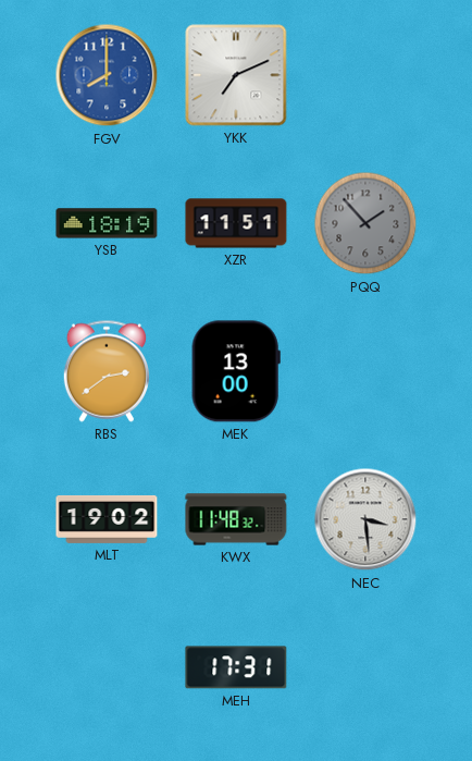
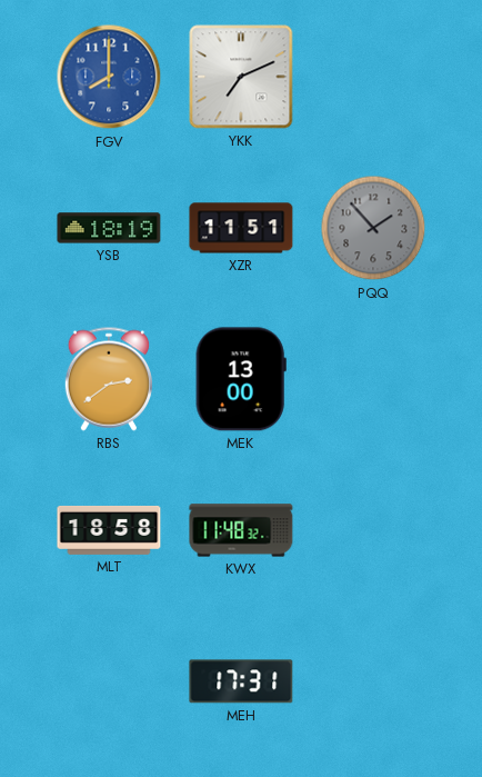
MLT: 19:02 -> 18:58
NEC: 3:29 -> none
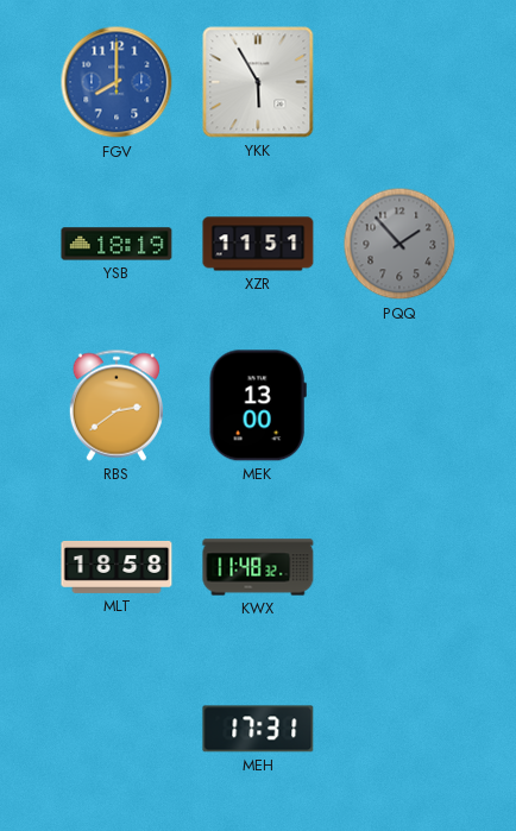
YKK: 7:11 -> 5:55
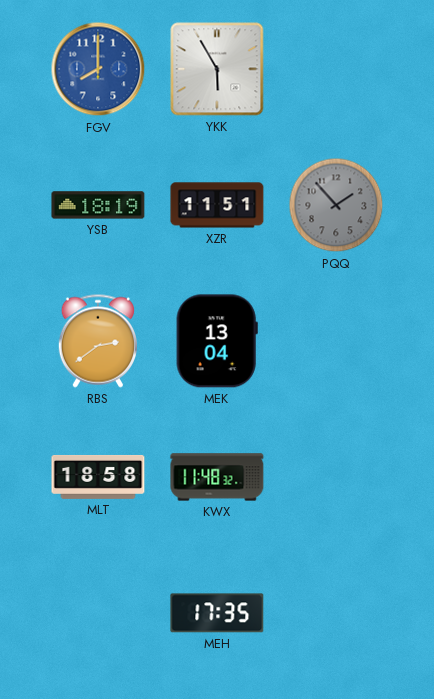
MEK: 13:00 -> 13:04
MEH: 17:31 -> 17:35
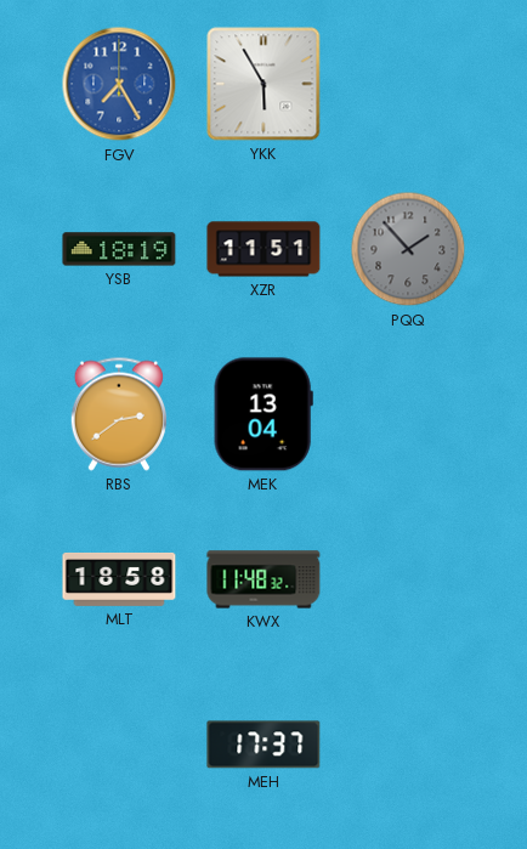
FGV: 8:00 -> 7:25
MEH: 17:35 -> 17:37
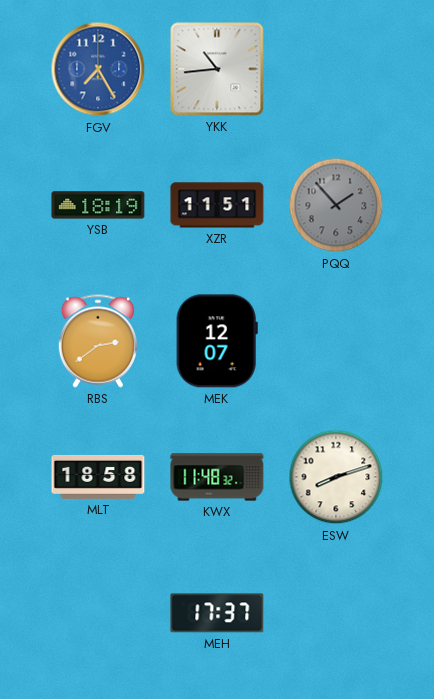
YKK: 5:55 -> 10:44
MEK: 13:04 -> 12:07
ESW: none -> 8:12
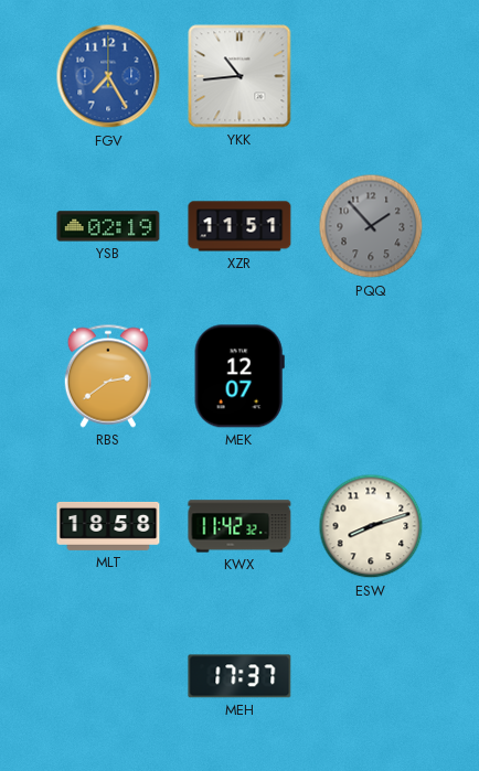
YSB: 18:19 -> 02:19
KWX: 11:48 -> 11:42
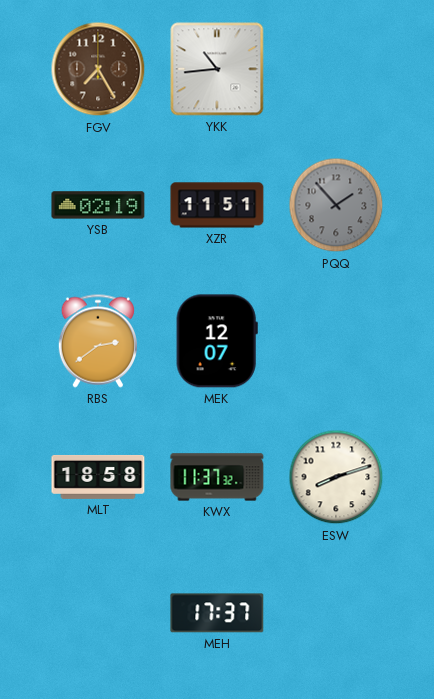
FGV dial: blue -> brown
KWX: 11:42 -> 11:37
